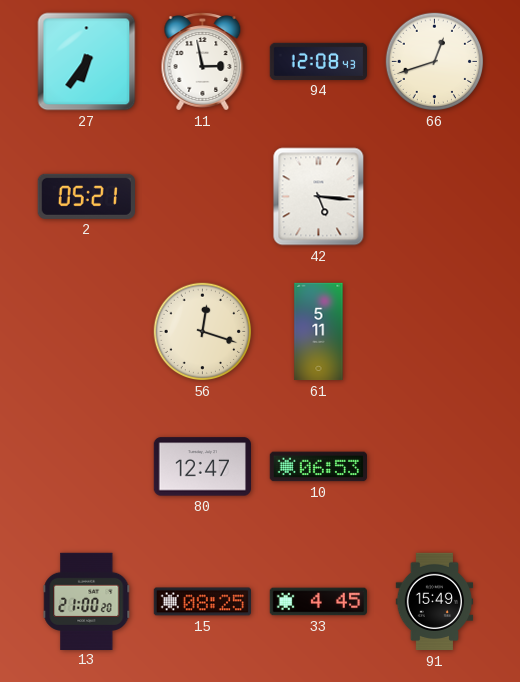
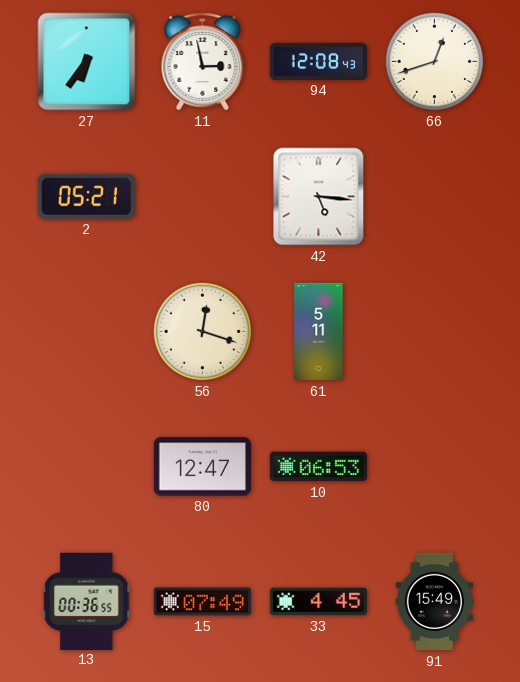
13: 21:00 -> 00:36
15: 08:25 -> 07:49
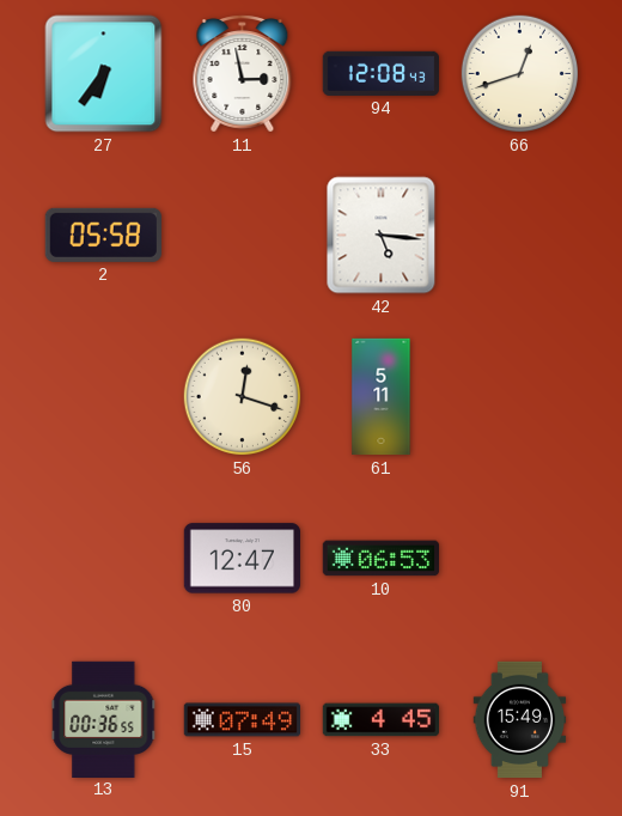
2: 05:21 -> 05:58
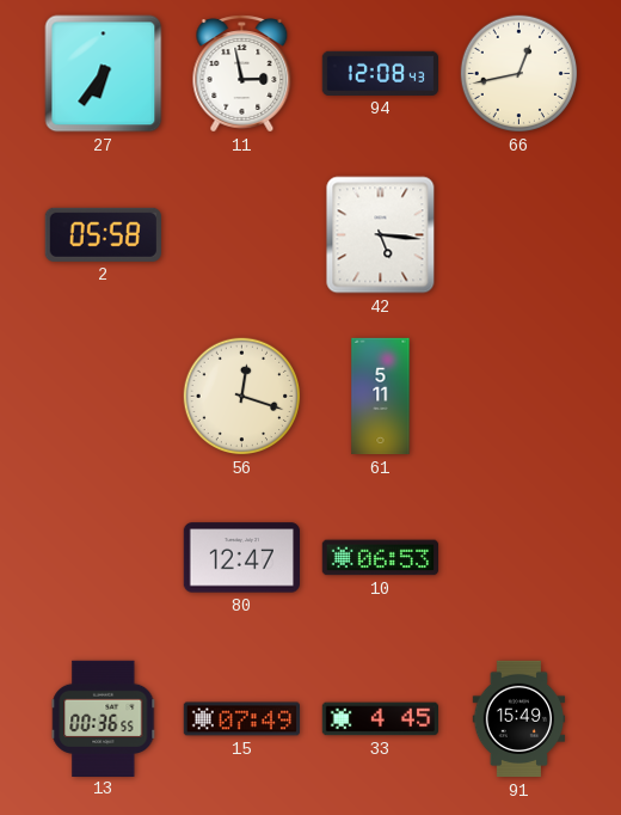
66: 12:42 -> 12:43
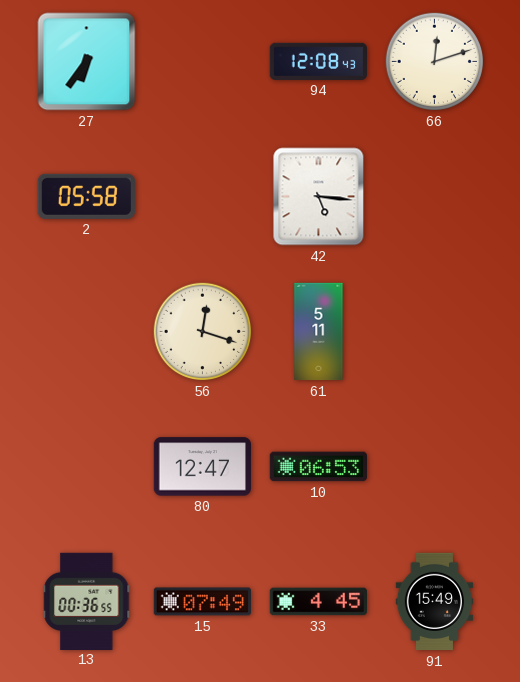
11: 2:58 -> none
66: 12:43 -> 12:12
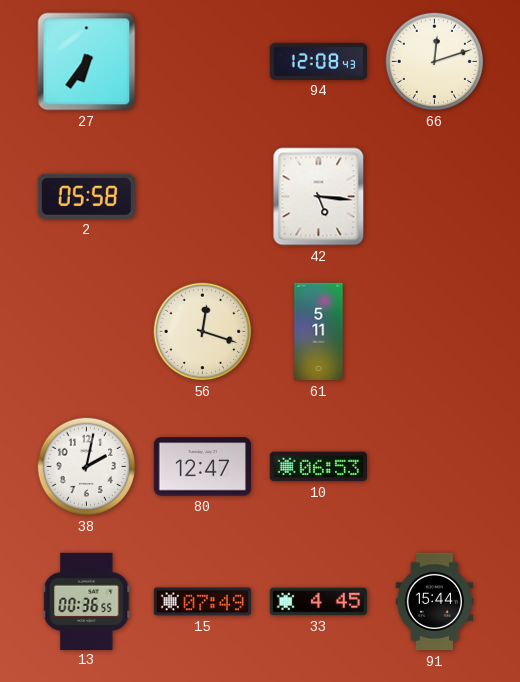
38: none -> 2:02
91: 15:49 -> 15:44
